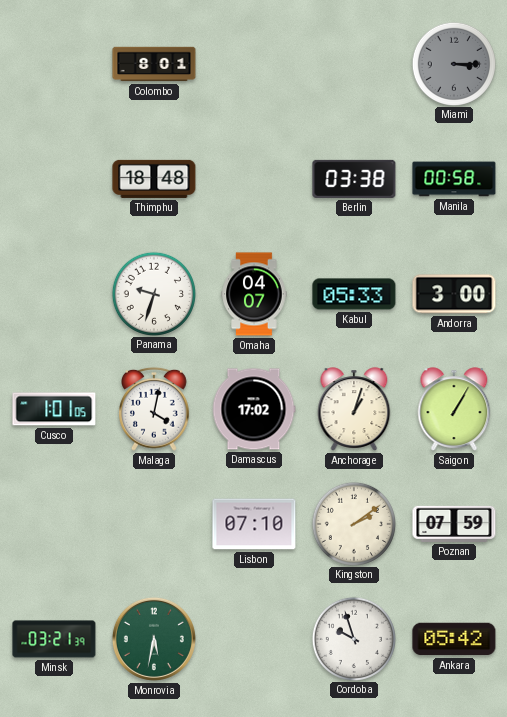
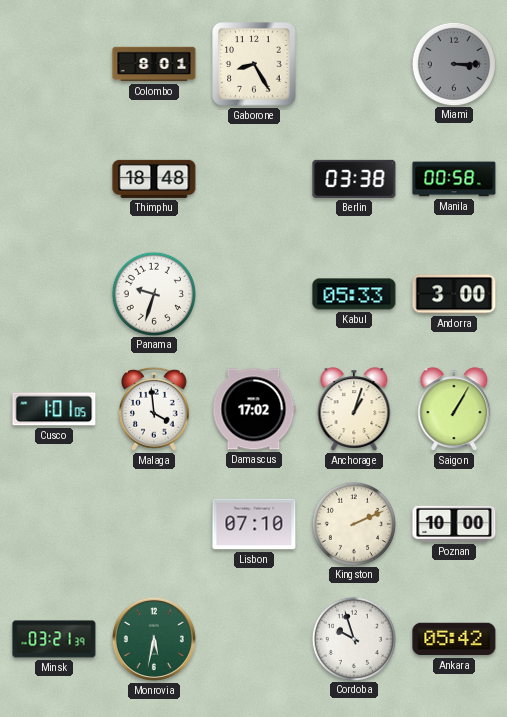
Gaborone: none -> 8:25
Omaha: 04:07 -> none
Malaga: 4:02 -> 3:59
Kingston: 2:09 -> 2:11
Poznan: 07:59 -> 10:00
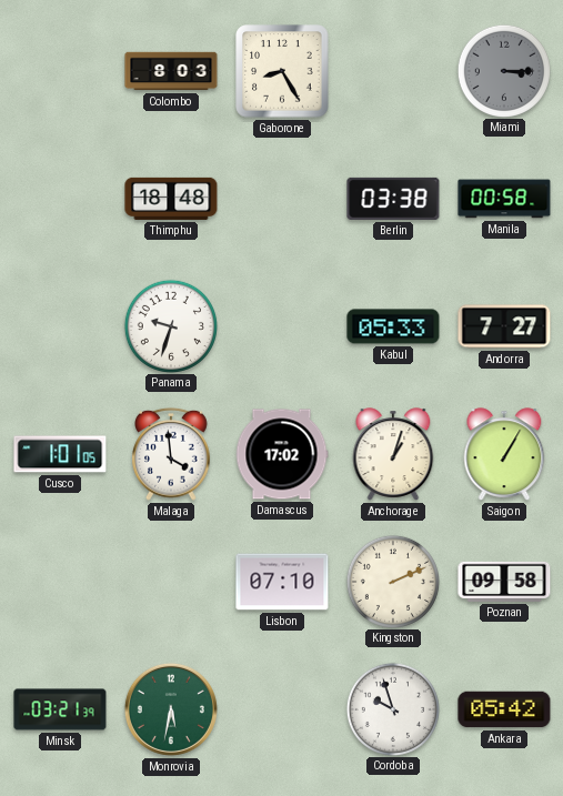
Colombo: 8:01 -> 8:03
Andorra: 3:00 -> 7:27
Poznan: 10:00 -> 09:58
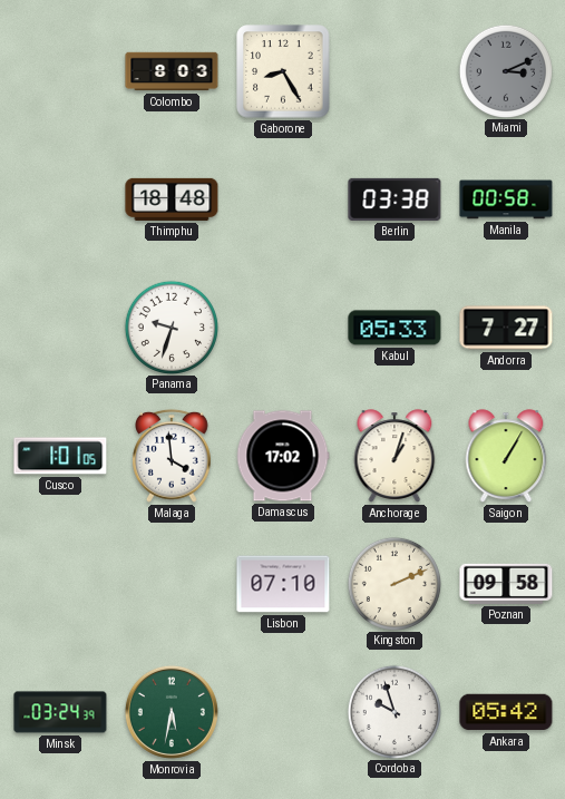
Miami: 3:15 -> 3:11
Minsk: 03:21 -> 03:24
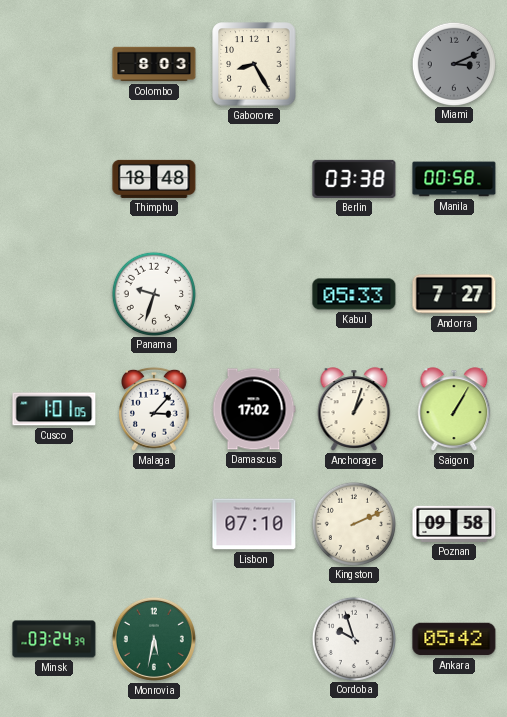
Malaga: 3:59 -> 3:07
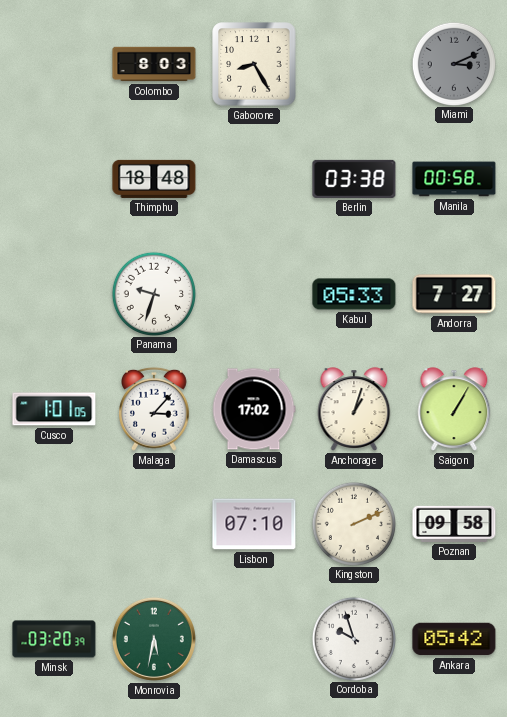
Minsk: 03:24 -> 03:20
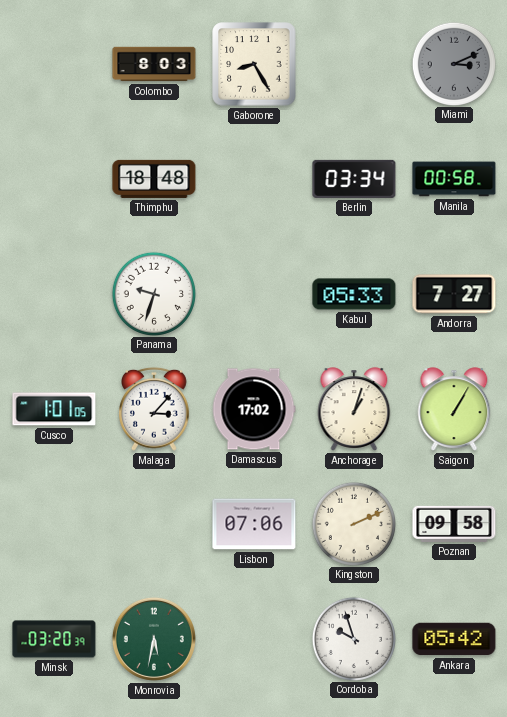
Berlin: 03:38 -> 03:34
Lisbon: 07:10 -> 07:06
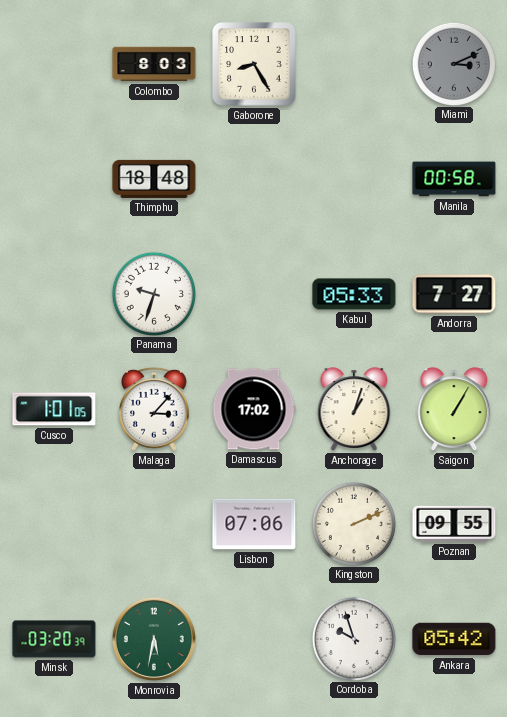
Berlin: 03:34 -> none
Poznan: 09:58 -> 09:55
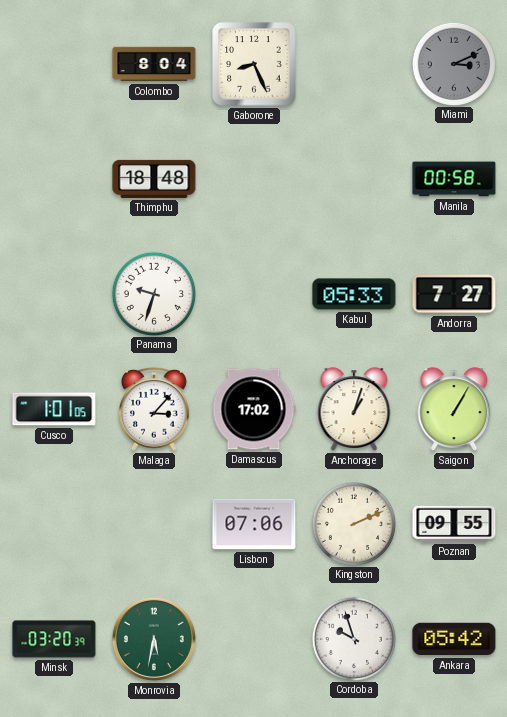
Colombo: 8:03 -> 8:04
Gaborone: 8:25 -> 8:26
